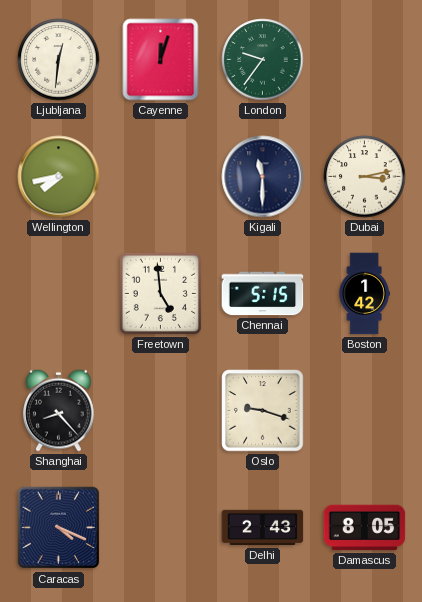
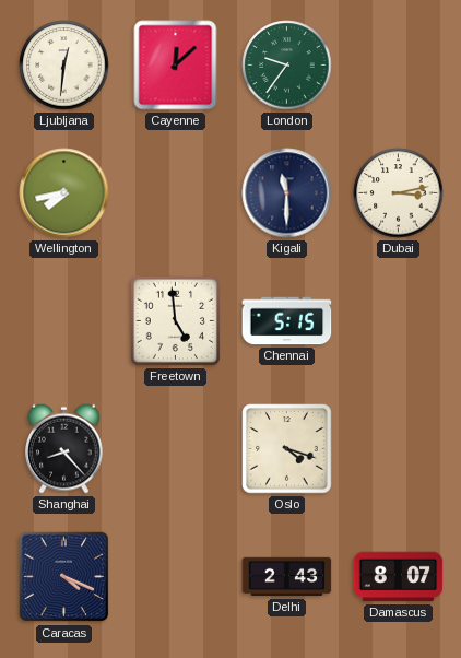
Cayenne: 12:03 -> 12:08
Boston: 1:42 -> none
Oslo: 9:18 -> 4:18
Damascus: 8:05 -> 8:07
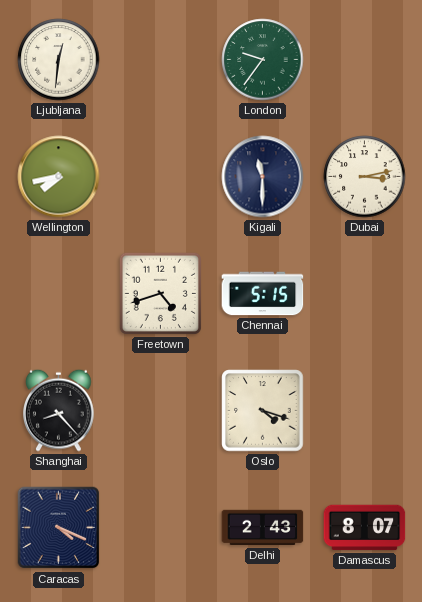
Cayenne: 12:08 -> none
Freetown: 4:59 -> 4:42
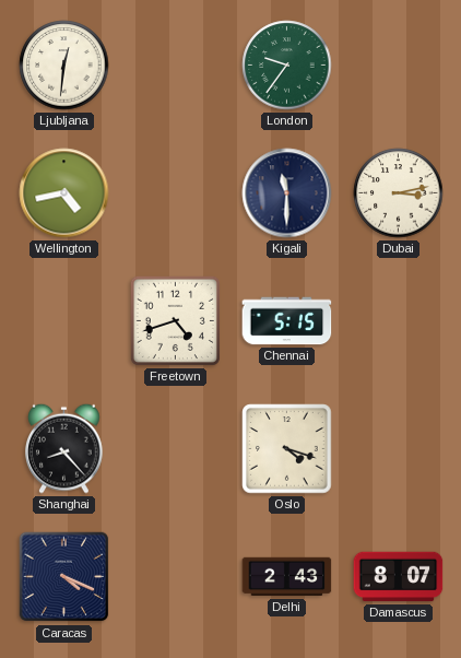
Wellington: 7:43 -> 4:43
